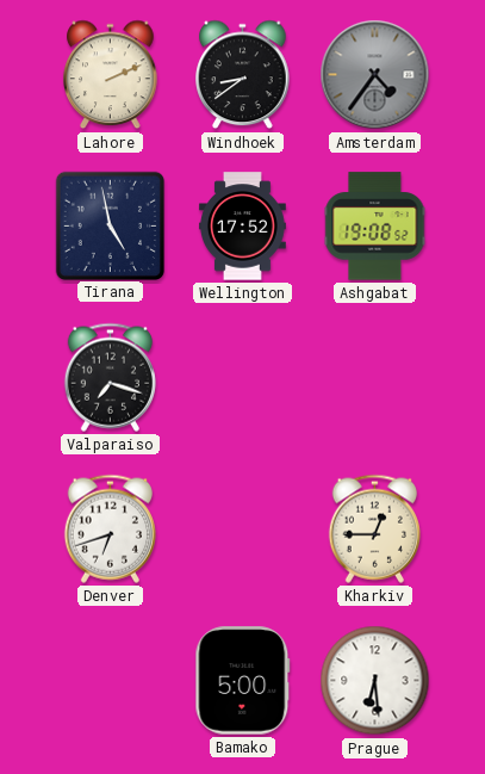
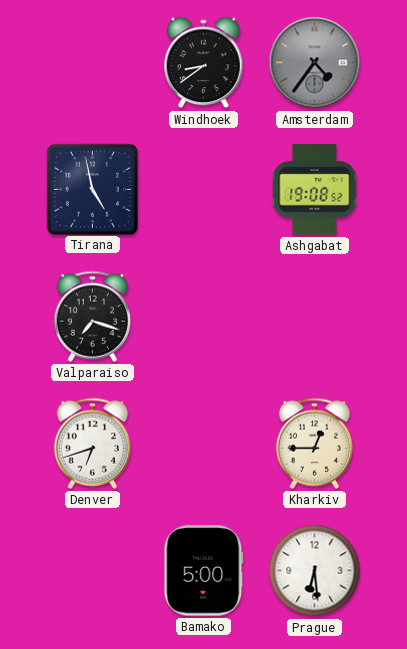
Lahore: 2:11 -> none
Wellington: 17:52 -> none
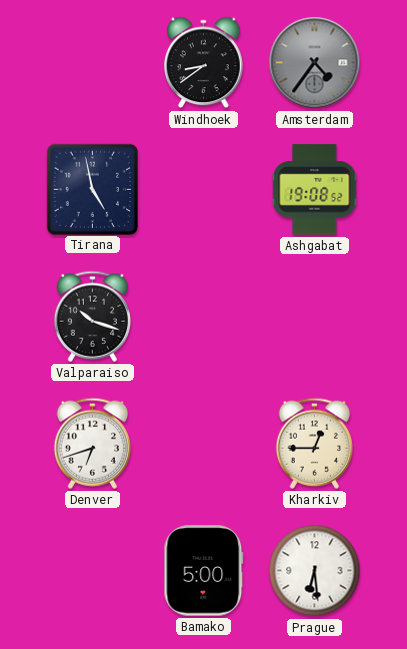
Valparaiso: 7:18 -> 10:18
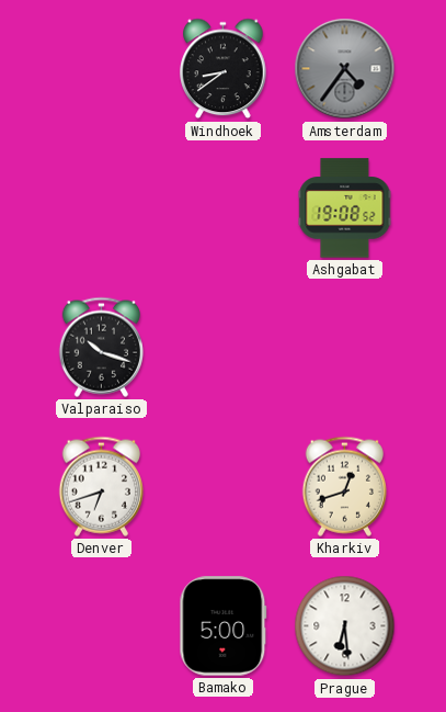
Tirana: 4:58 -> none
Kharkiv: 12:45 -> 12:42
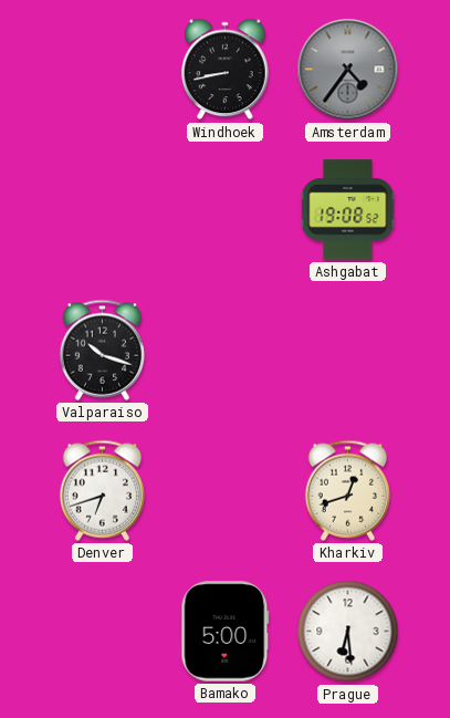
Windhoek: 8:39 -> 8:43
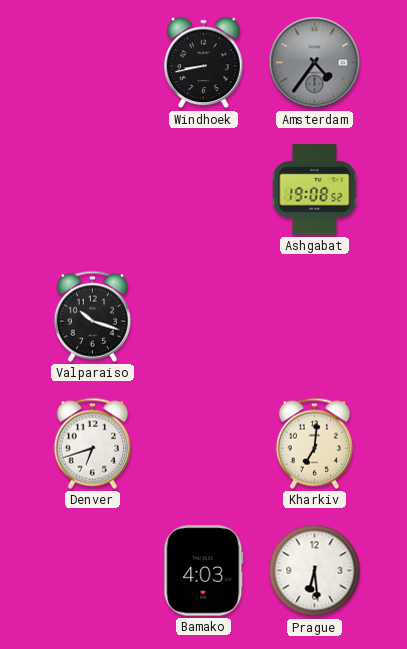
Kharkiv: 12:42 -> 7:01
Bamako: 5:00 -> 4:03
